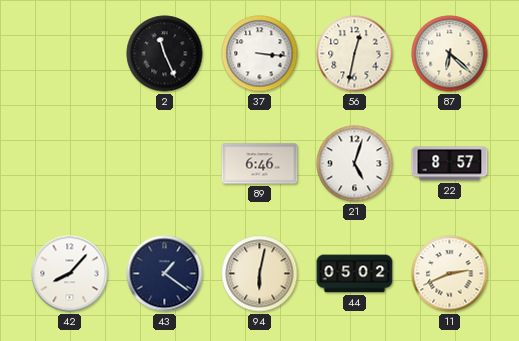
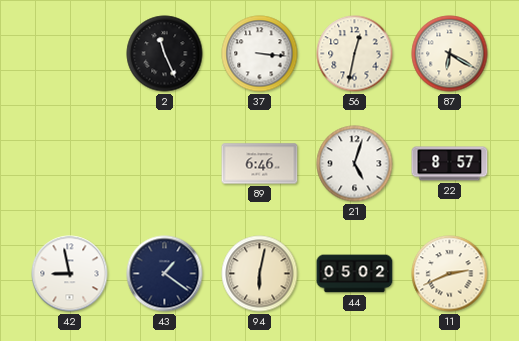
87: 6:22 -> 6:20
42: 8:07 -> 8:58
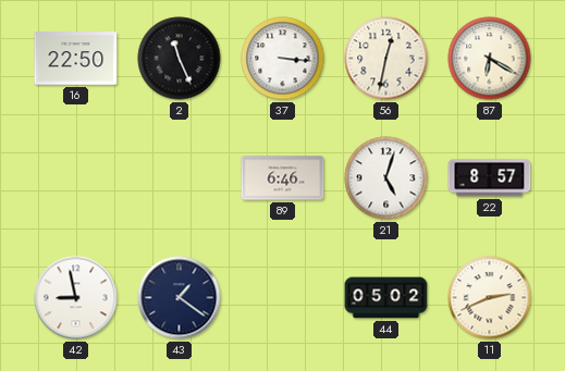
16: none -> 22:50
94: 6:02 -> none
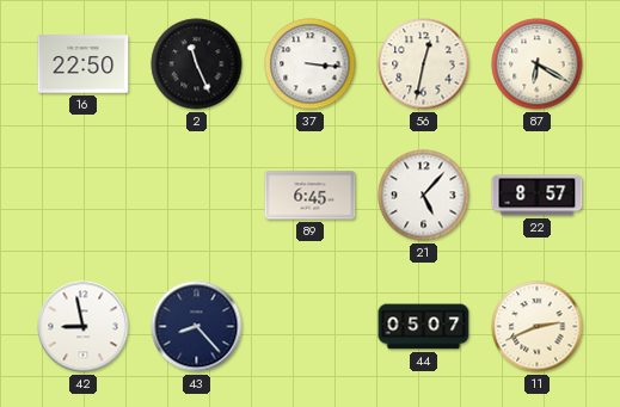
89: 6:46 -> 6:45
21: 5:03 -> 5:07
43: 1:21 -> 8:23
44: 05:02 -> 05:07
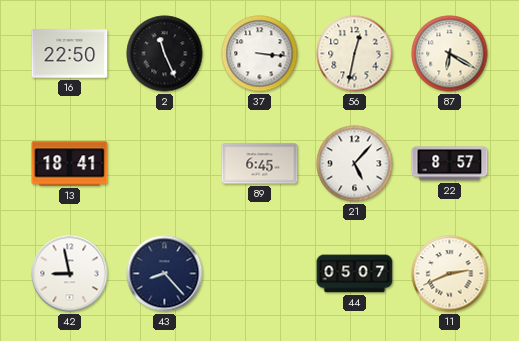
13: none -> 18:41
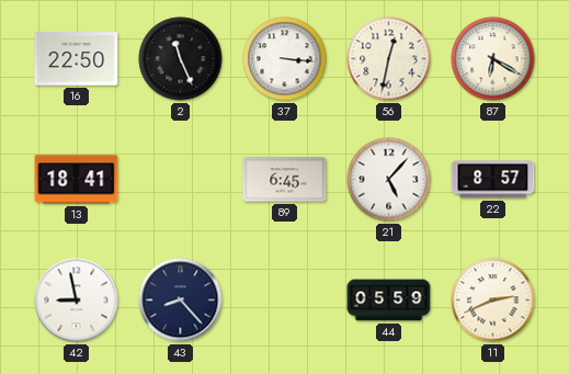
44: 05:07 -> 05:59
